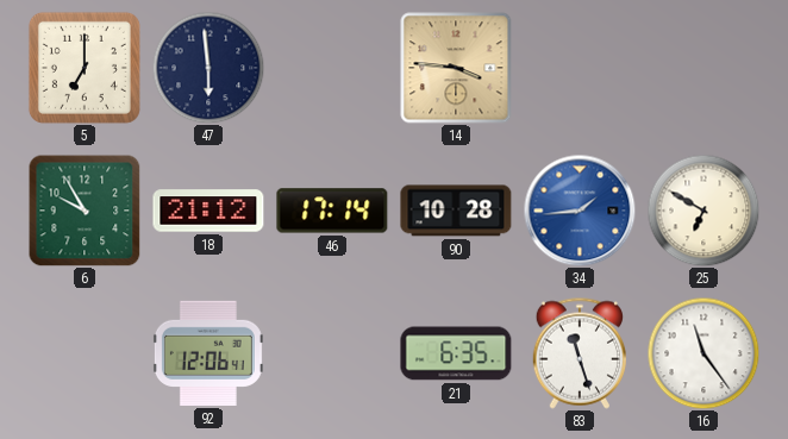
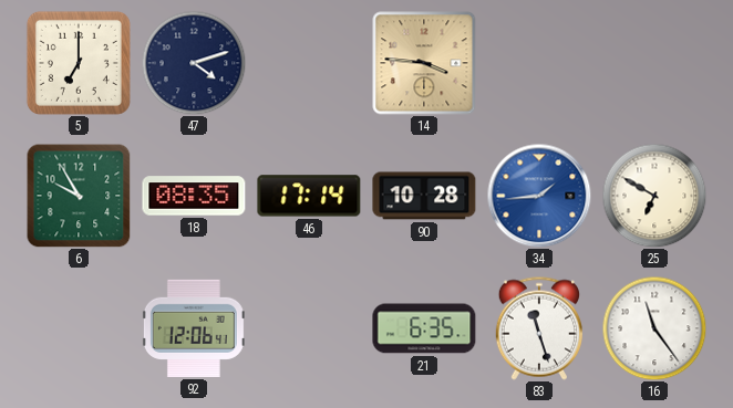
47: 5:59 -> 4:12
18: 21:12 -> 08:35
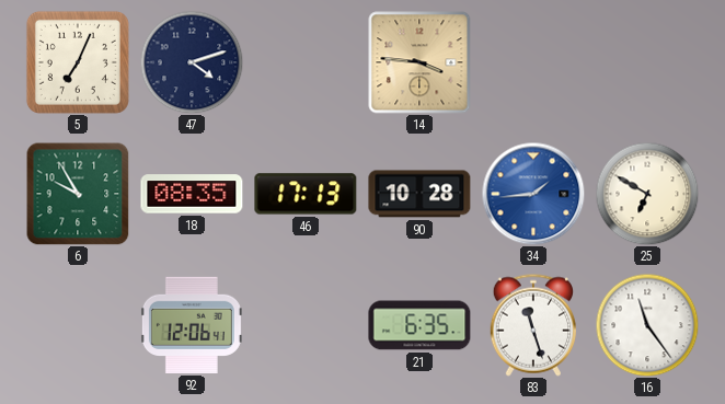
5: 7:00 -> 7:04
46: 17:14 -> 17:13
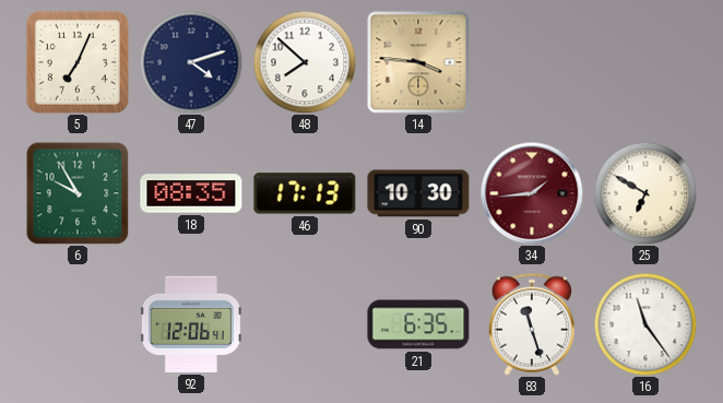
48: none -> 7:52
90: 10:28 -> 10:30
34 dial: blue -> burgundy
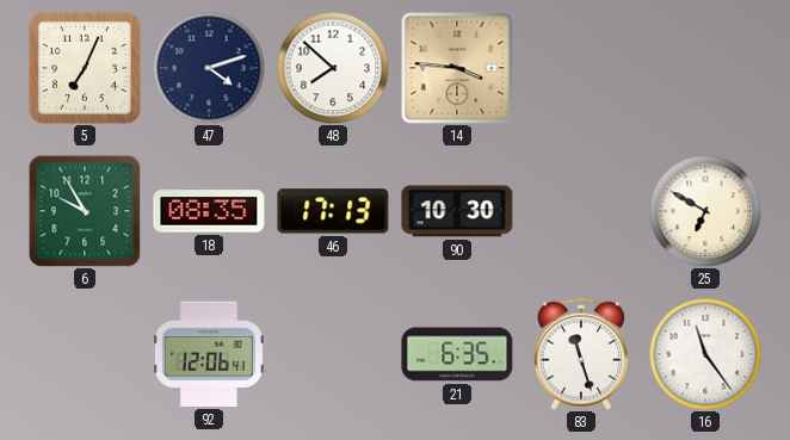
34: 1:44 -> none
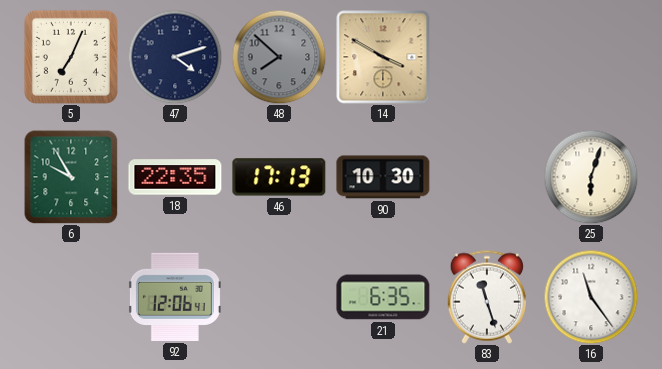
48 dial: white -> grey
14: 3:46 -> 3:50
18: 08:35 -> 22:35
25: 6:50 -> 6:03
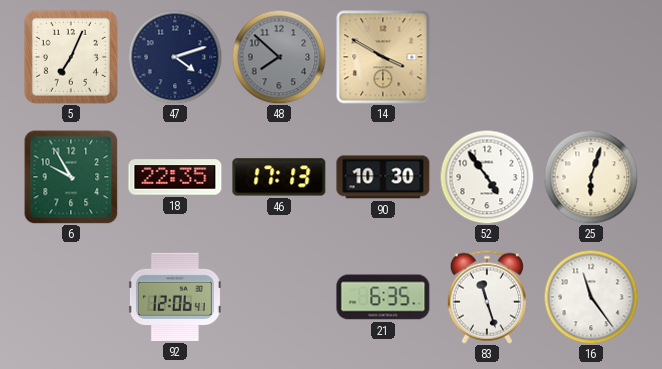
52: none -> 4:54
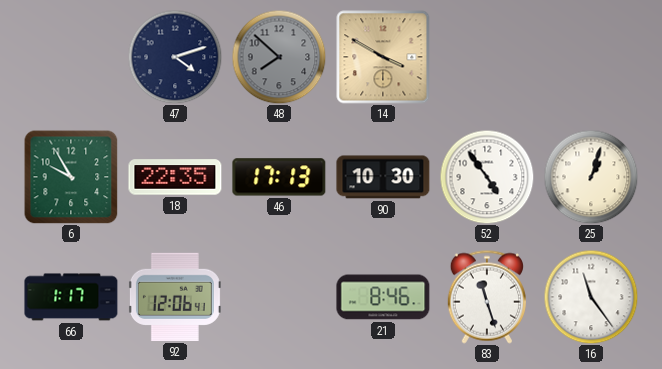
5: 7:04 -> none
25: 6:03 -> 1:03
66: none -> 1:17
21: 6:35 -> 8:46
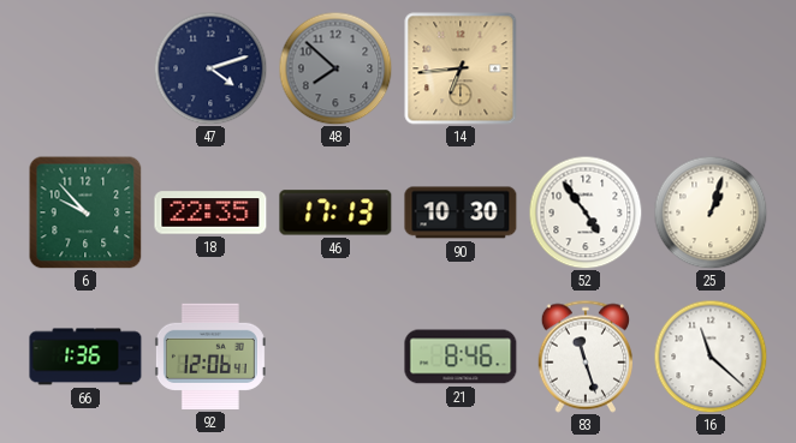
14: 3:50 -> 6:44
6: 9:55 -> 9:53
66: 1:17 -> 1:36
16: 11:24 -> 11:22
